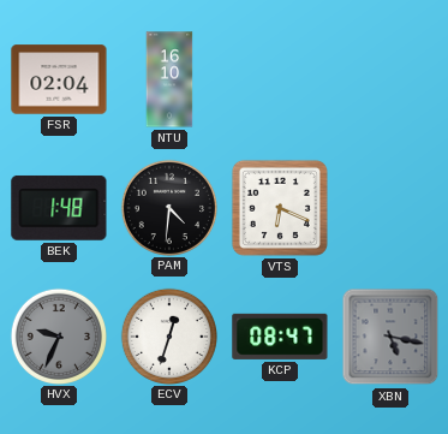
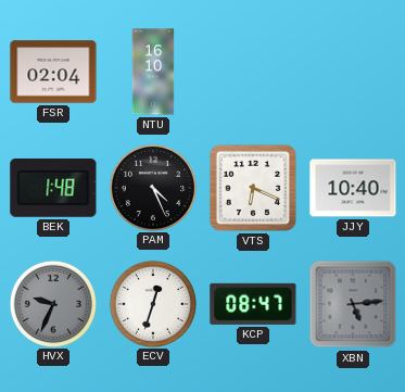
PAM: 4:31 -> 4:26
JJY: none -> 10:40
XBN: 5:17 -> 5:14
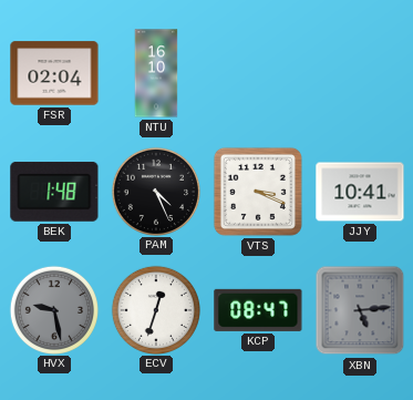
VTS: 6:19 -> 3:19
JJY: 10:40 -> 10:41
HVX: 9:34 -> 9:28
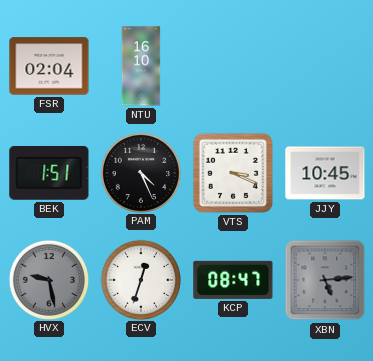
BEK: 1:48 -> 1:51
JJY: 10:41 -> 10:45
